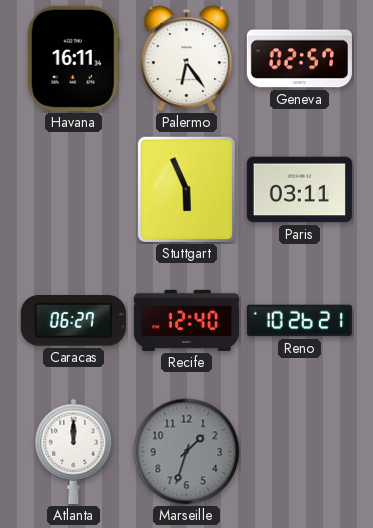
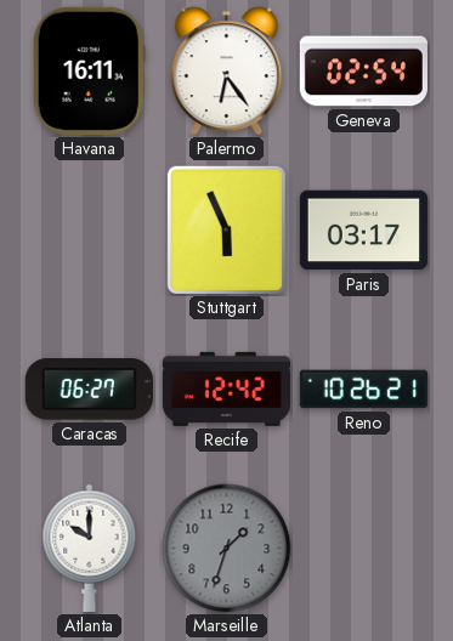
Geneva: 02:57 -> 02:54
Paris: 03:11 -> 03:17
Recife: 12:40 -> 12:42
Atlanta: 12:00 -> 10:00
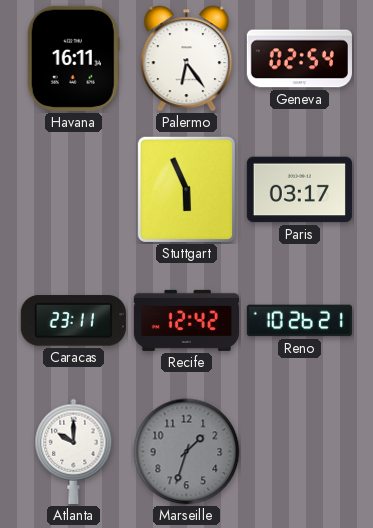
Caracas: 06:27 -> 23:11
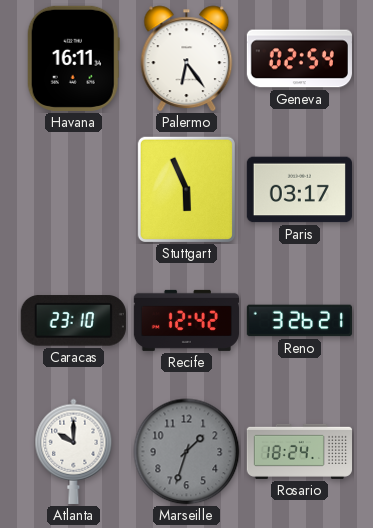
Caracas: 23:11 -> 23:10
Reno: 10:26 -> 3:26
Rosario: none -> 18:24
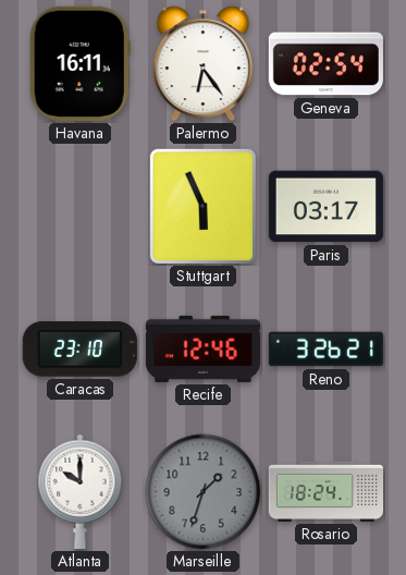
Recife: 12:42 -> 12:46
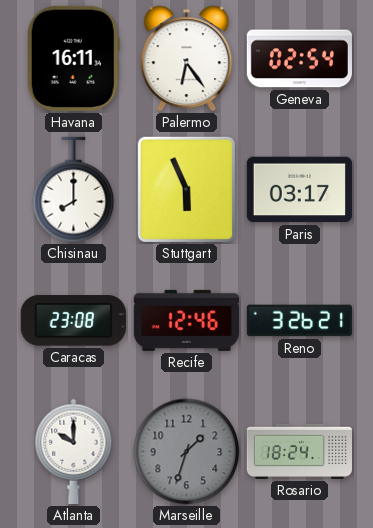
Chisinau: none -> 8:00
Caracas: 23:10 -> 23:08
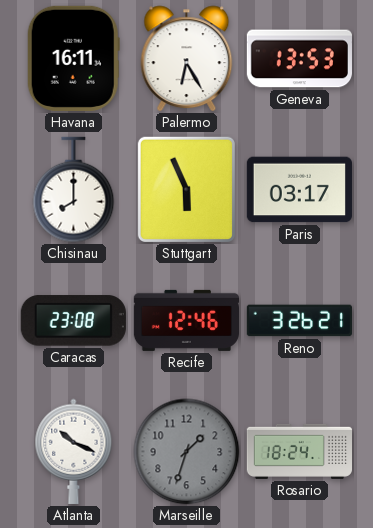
Palermo: 6:24 -> 6:25
Geneva: 02:54 -> 13:53
Atlanta: 10:00 -> 10:19
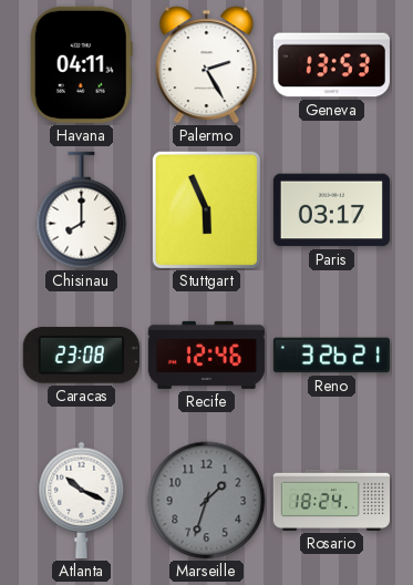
Havana: 16:11 -> 04:11
Palermo: 6:25 -> 2:25
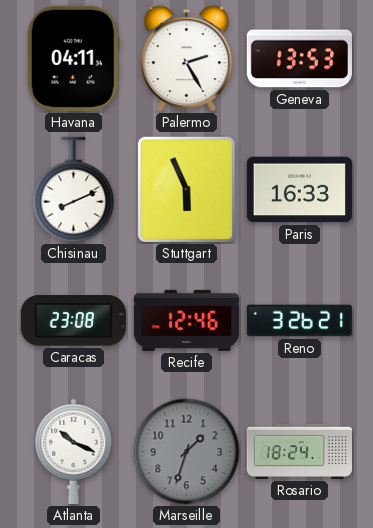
Chisinau: 8:00 -> 8:11
Paris: 03:17 -> 16:33
